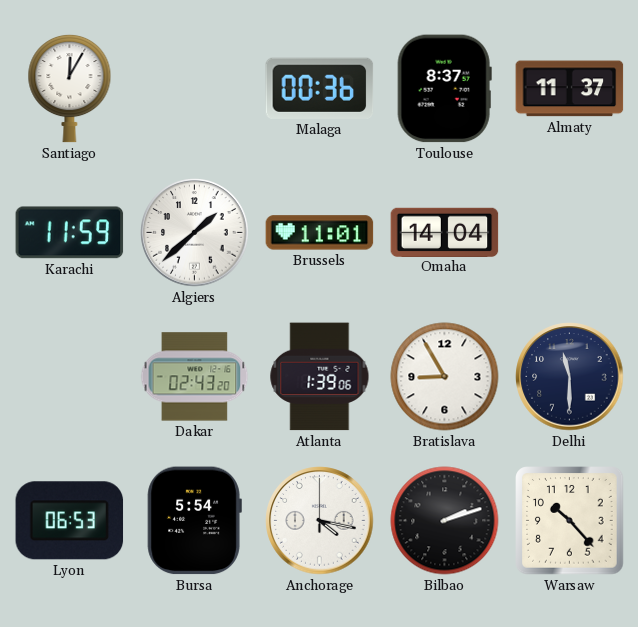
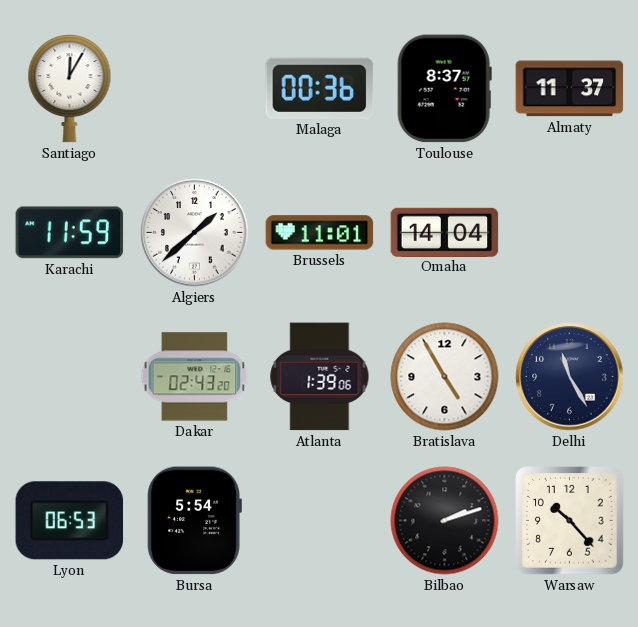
Bratislava: 8:55 -> 4:55
Delhi: 11:30 -> 11:25
Anchorage: 4:17 -> none
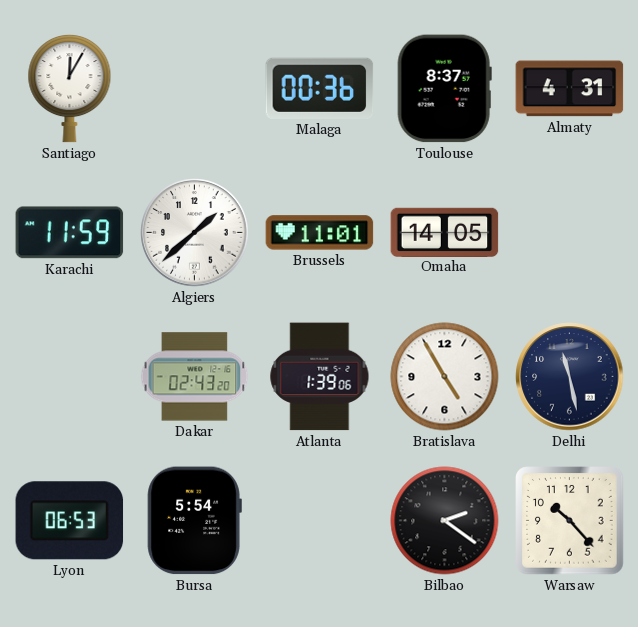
Almaty: 11:37 -> 4:31
Omaha: 14:04 -> 14:05
Delhi: 11:25 -> 11:28
Bilbao: 2:12 -> 2:21
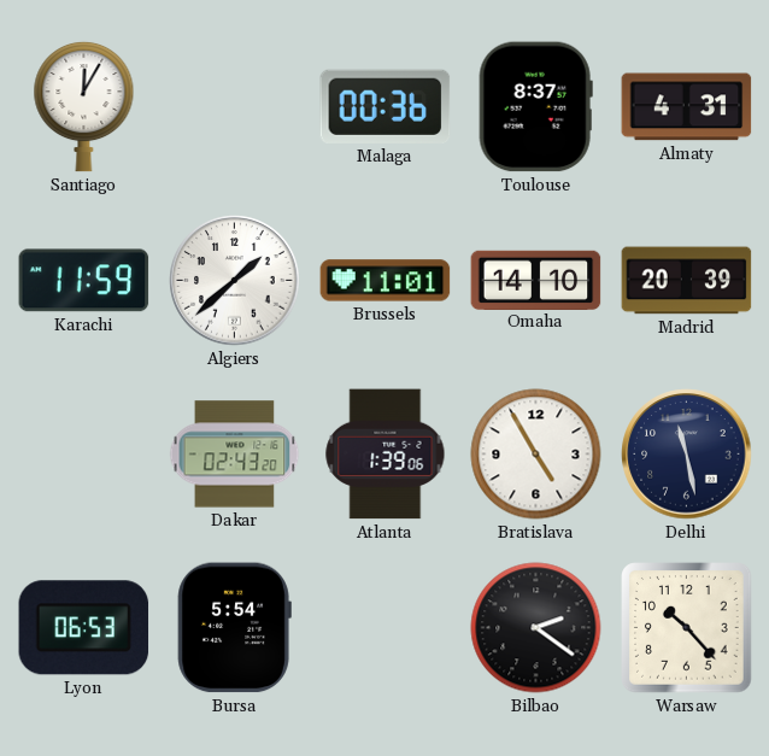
Omaha: 14:05 -> 14:10
Madrid: none -> 20:39
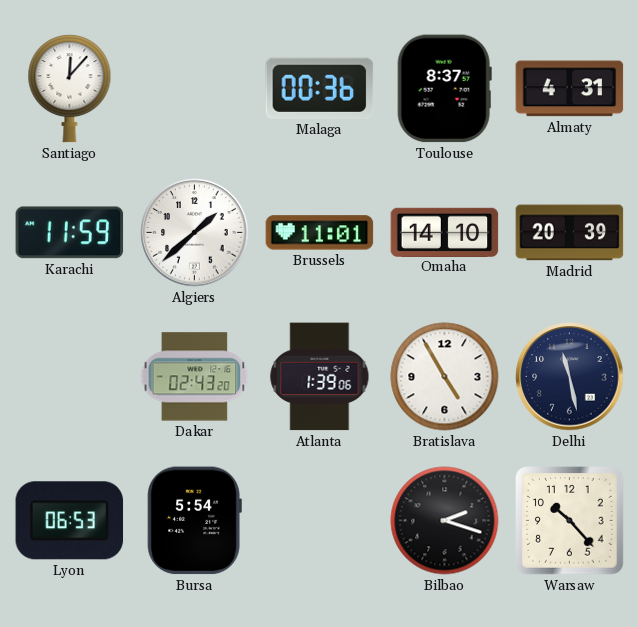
Santiago: 12:05 -> 12:07
Bilbao: 2:21 -> 2:18
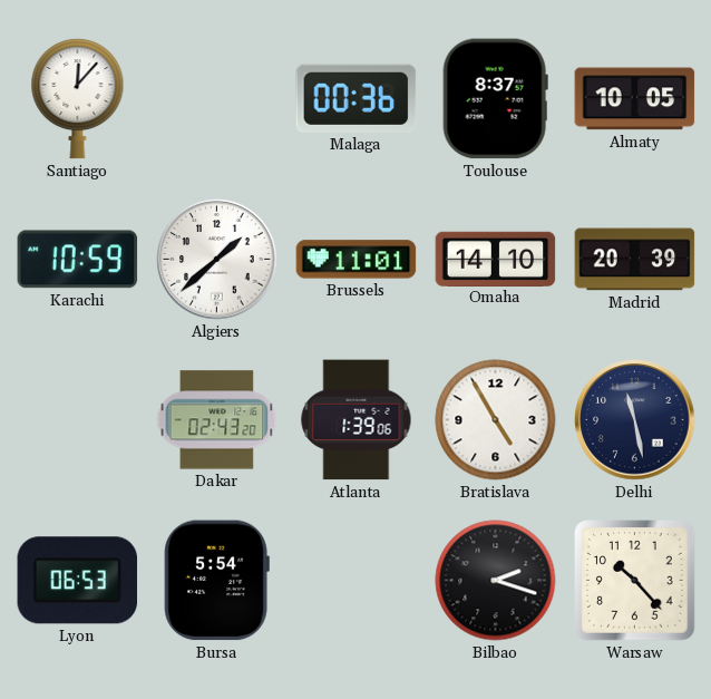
Almaty: 4:31 -> 10:05
Karachi: 11:59 -> 10:59
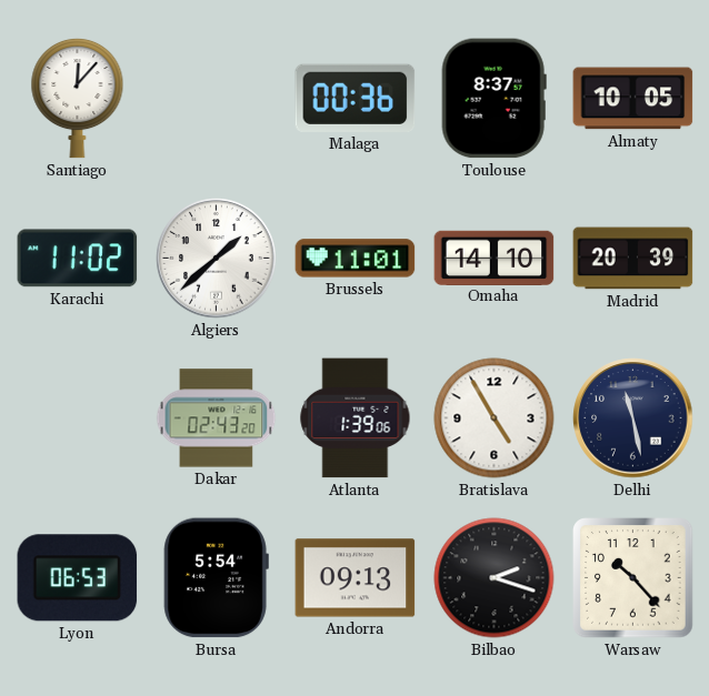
Karachi: 10:59 -> 11:02
Andorra: none -> 09:13
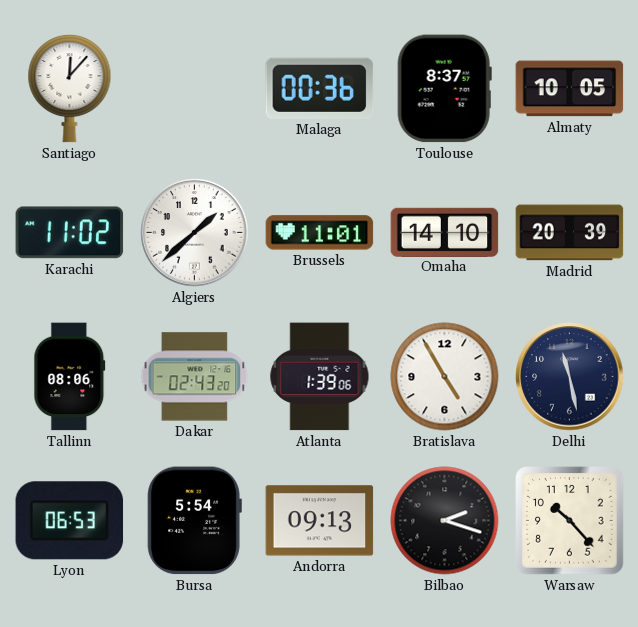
Tallinn: none -> 08:06
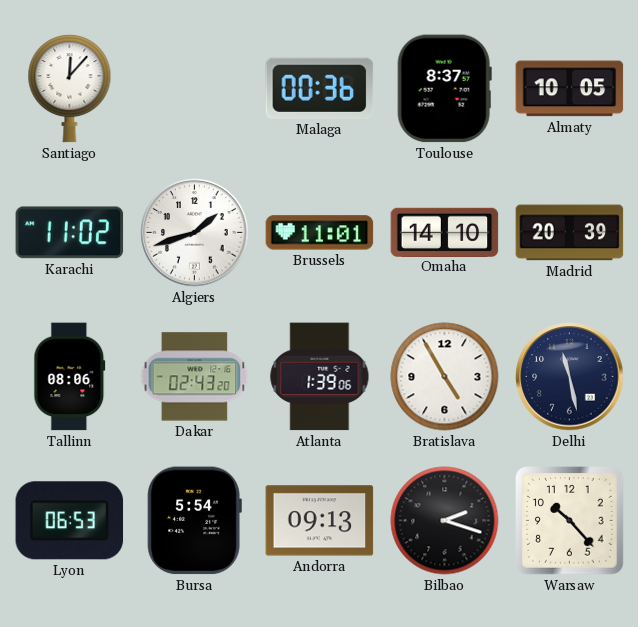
Algiers: 1:38 -> 1:42
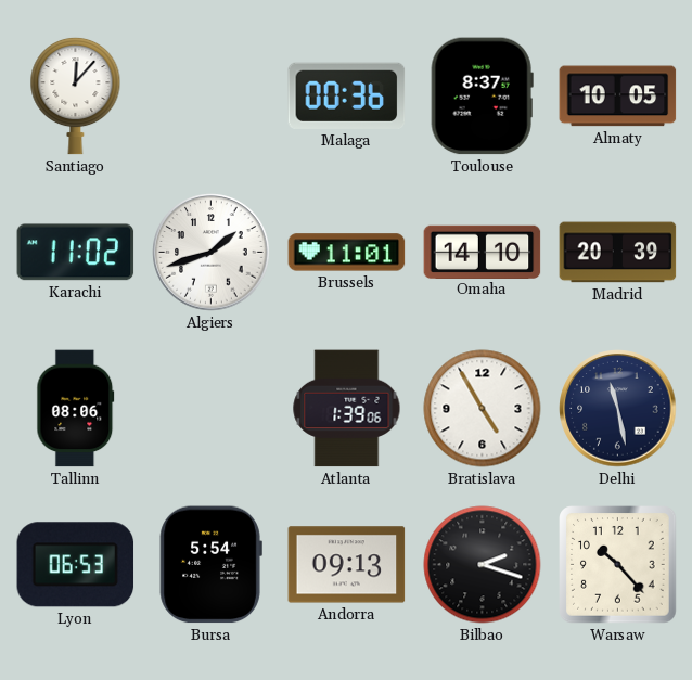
Dakar: 02:43 -> none
